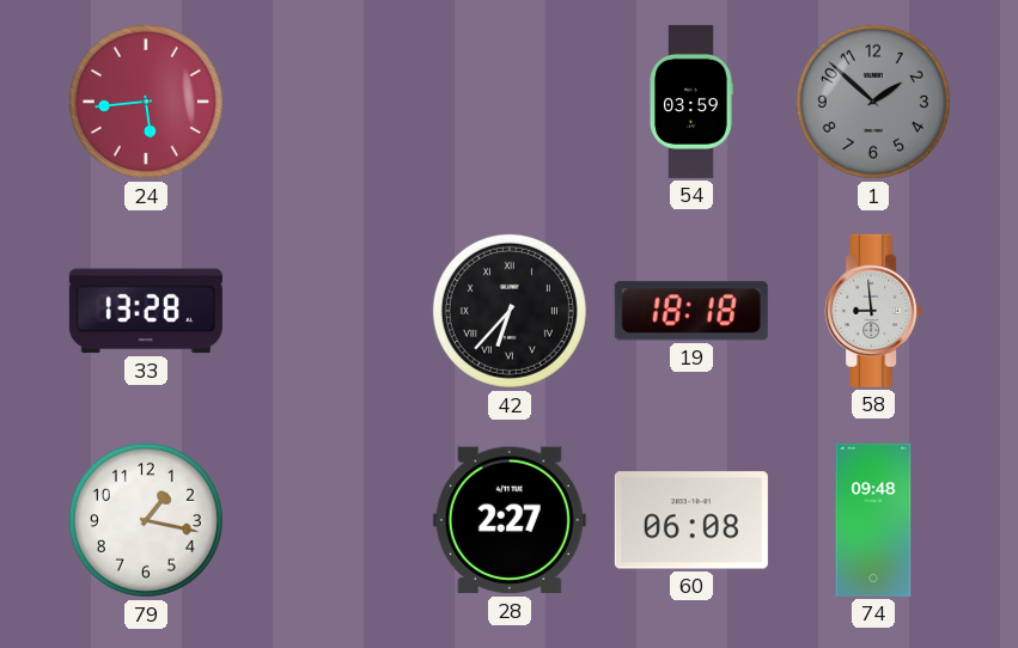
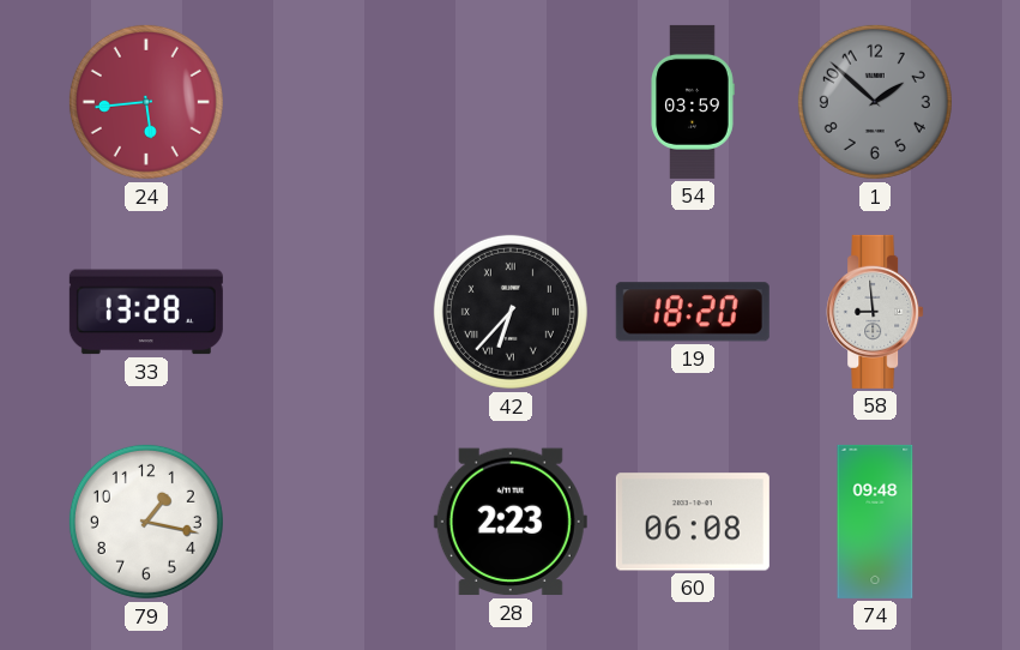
19: 18:18 -> 18:20
28: 2:27 -> 2:23
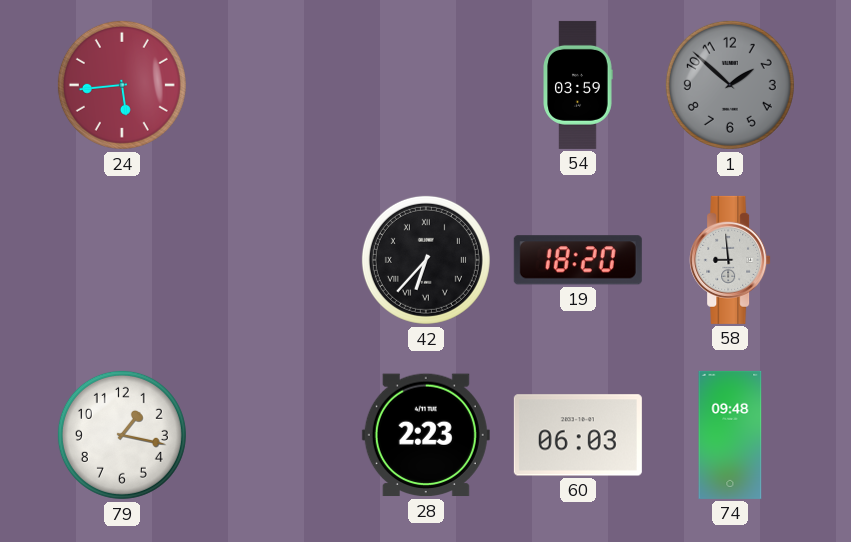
33: 13:28 -> none
60: 06:08 -> 06:03
